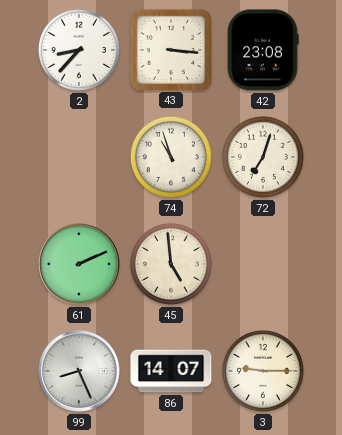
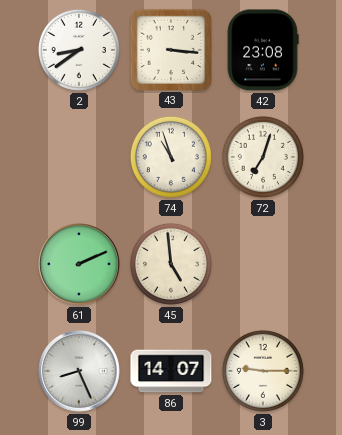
2: 8:37 -> 8:39
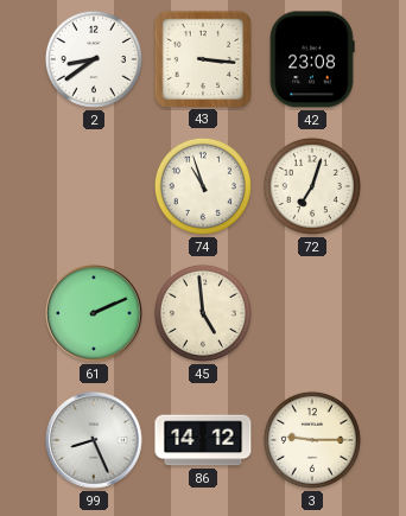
86: 14:07 -> 14:12
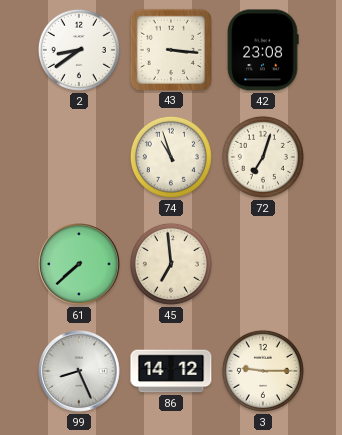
61: 2:11 -> 7:38
45: 4:59 -> 6:59
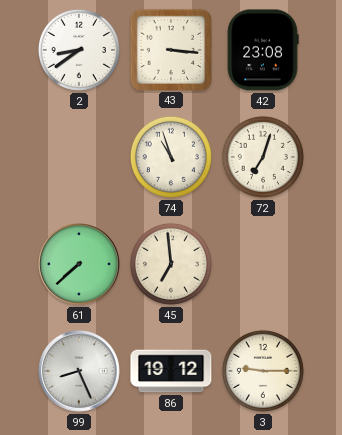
86: 14:12 -> 19:12
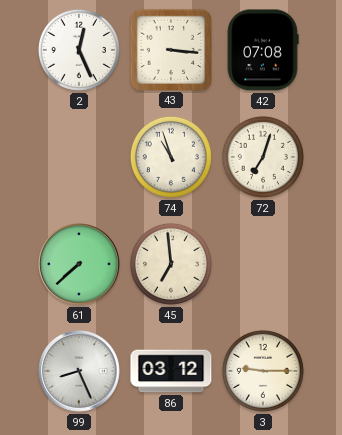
2: 8:39 -> 12:26
42: 23:08 -> 07:08
86: 19:12 -> 03:12
